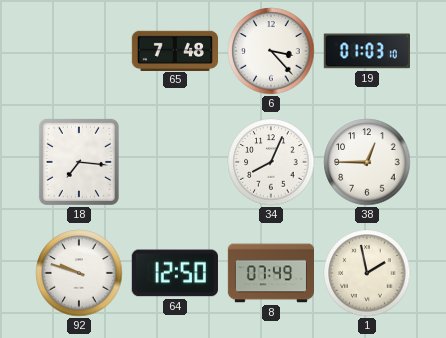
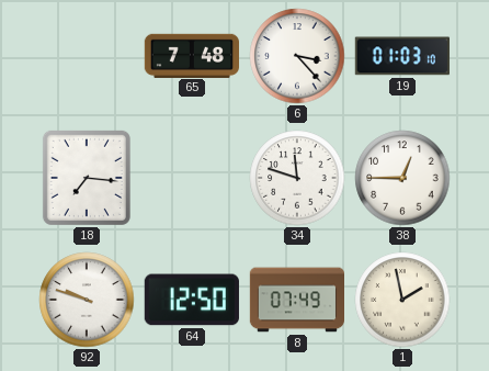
34: 8:04 -> 11:48
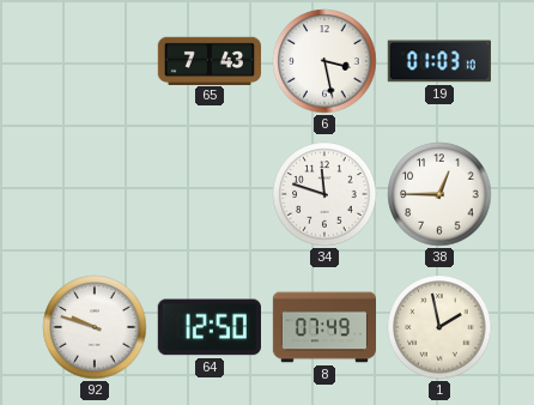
65: 7:48 -> 7:43
6: 3:23 -> 3:28
18: 7:16 -> none
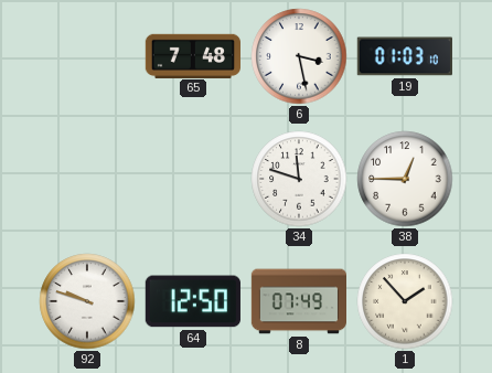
65: 7:43 -> 7:48
1: 1:58 -> 1:53
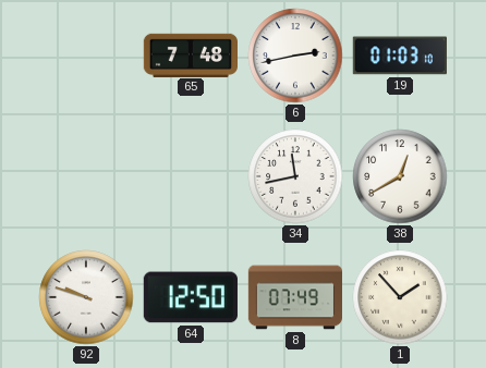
6: 3:28 -> 2:43
34: 11:48 -> 11:43
38: 12:45 -> 12:40
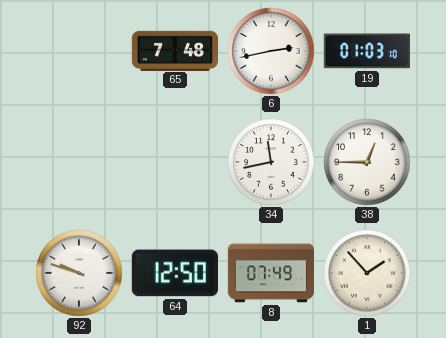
38: 12:40 -> 12:45
